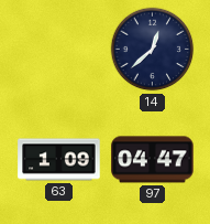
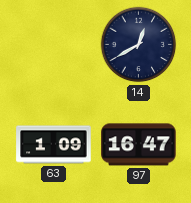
14: 12:38 -> 12:40
97: 04:47 -> 16:47
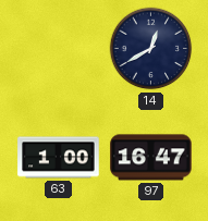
63: 1:09 -> 1:00
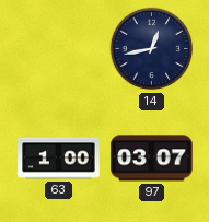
14: 12:40 -> 12:43
97: 16:47 -> 03:07
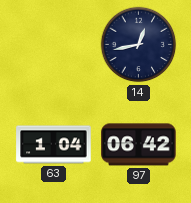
63: 1:00 -> 1:04
97: 03:07 -> 06:42
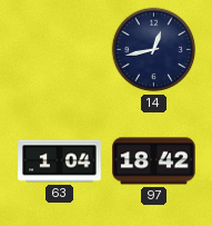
97: 06:42 -> 18:42
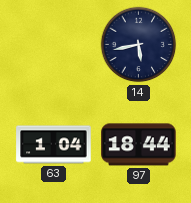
14: 12:43 -> 5:43
97: 18:42 -> 18:44
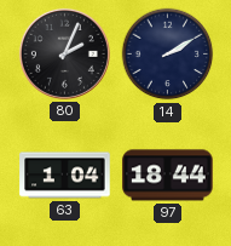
80: none -> 2:04
14: 5:43 -> 2:10
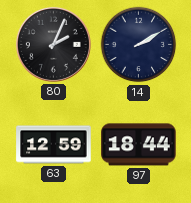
63: 1:04 -> 12:59
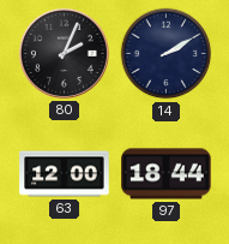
63: 12:59 -> 12:00
